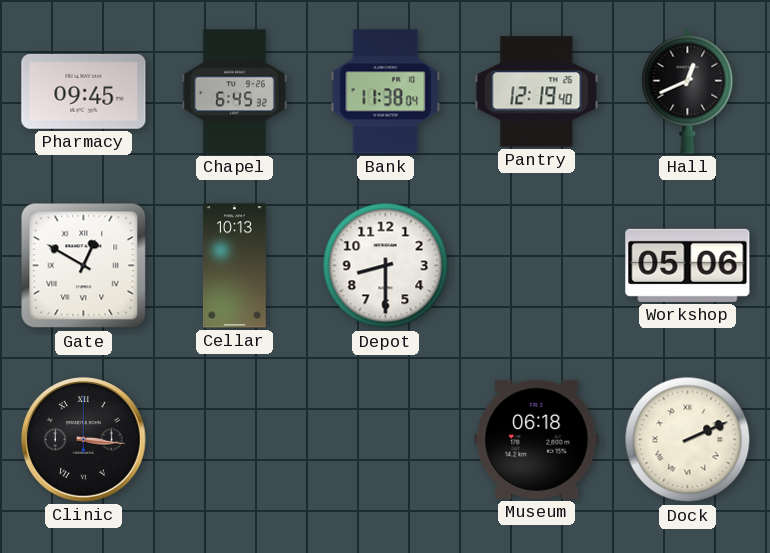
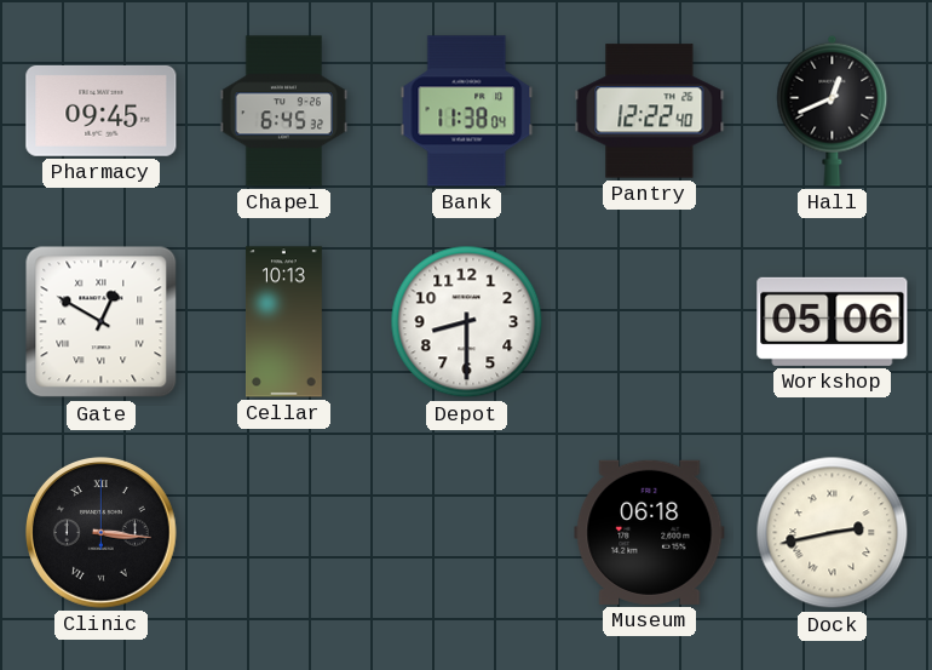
Pantry: 12:19 -> 12:22
Dock: 2:11 -> 2:43
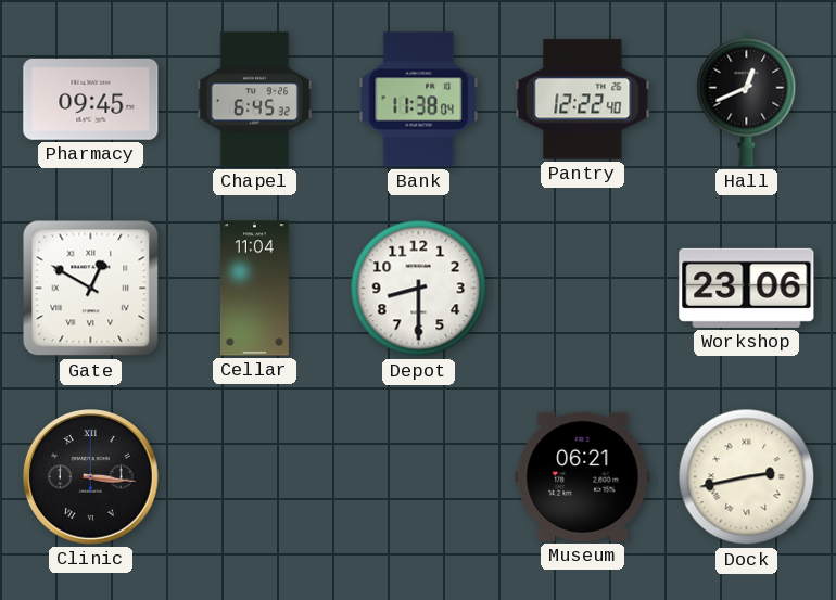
Cellar: 10:13 -> 11:04
Workshop: 05:06 -> 23:06
Museum: 06:18 -> 06:21
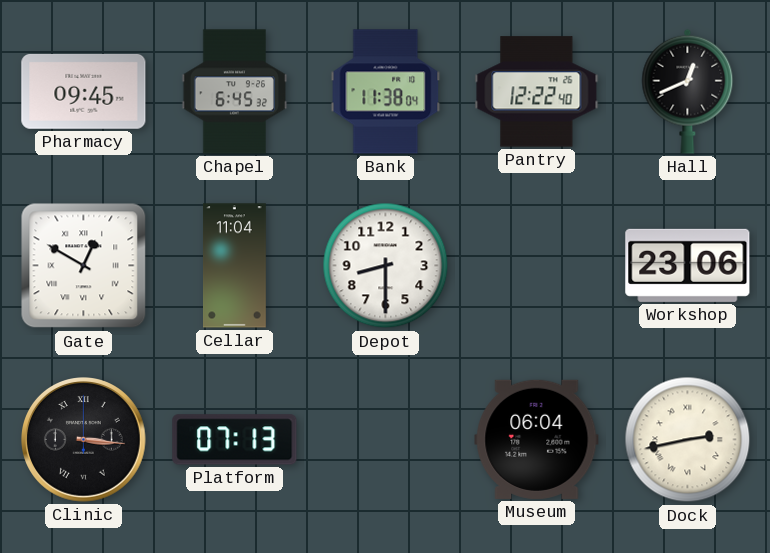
Platform: none -> 07:13
Museum: 06:21 -> 06:04
